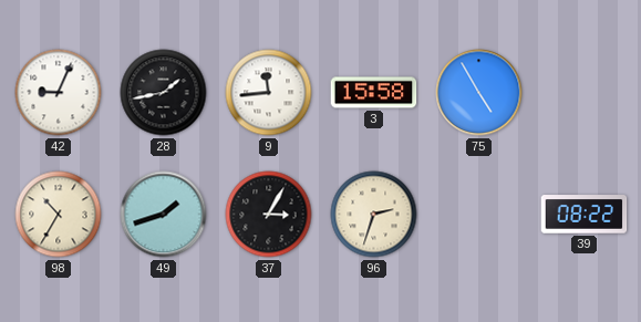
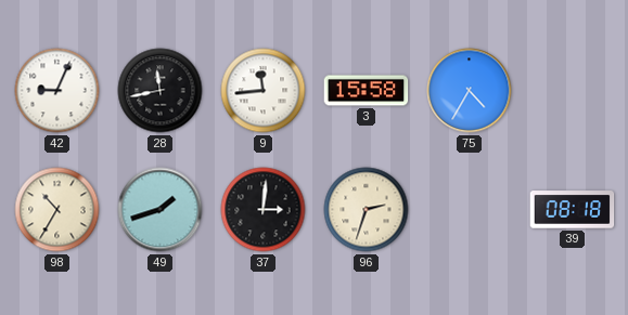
28: 1:43 -> 11:43
75: 4:55 -> 4:35
37: 3:05 -> 3:01
39: 08:22 -> 08:18
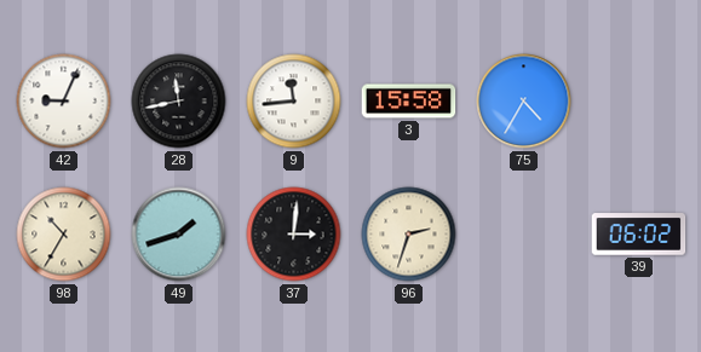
39: 08:18 -> 06:02
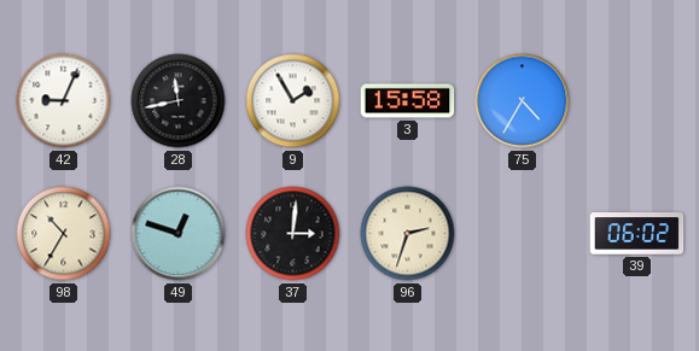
9: 11:44 -> 1:55
49: 1:42 -> 12:48
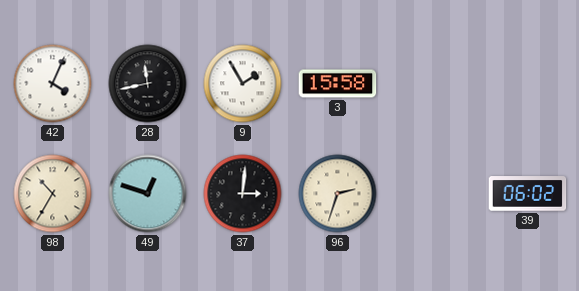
42: 9:04 -> 4:04
75: 4:35 -> none
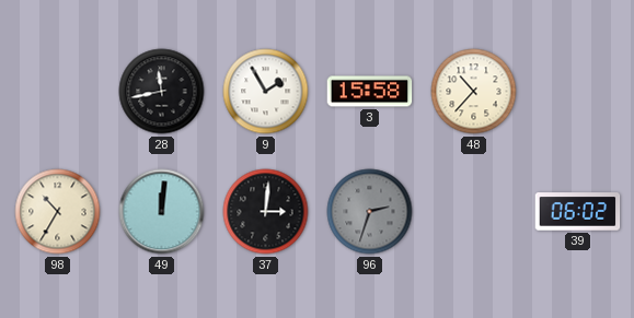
42: 4:04 -> none
48: none -> 10:37
49: 12:48 -> 12:01
96 dial: cream -> grey
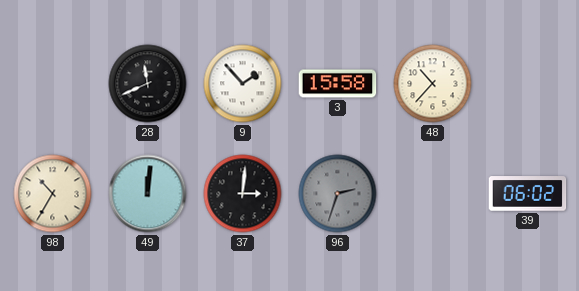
28: 11:43 -> 11:41
9: 1:55 -> 1:53
